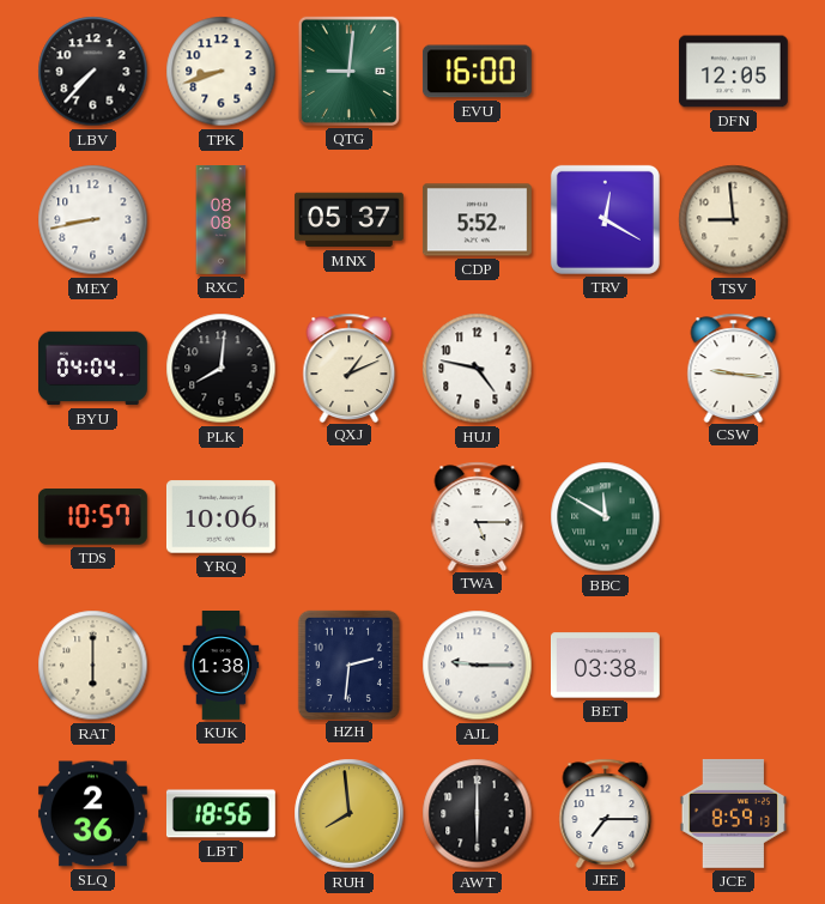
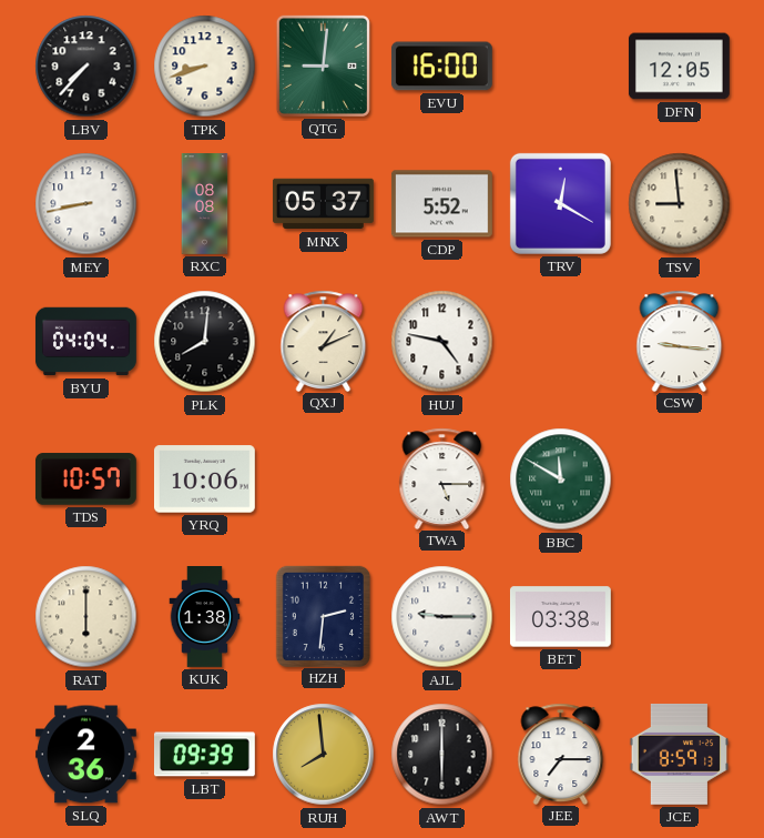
LBT: 18:56 -> 09:39
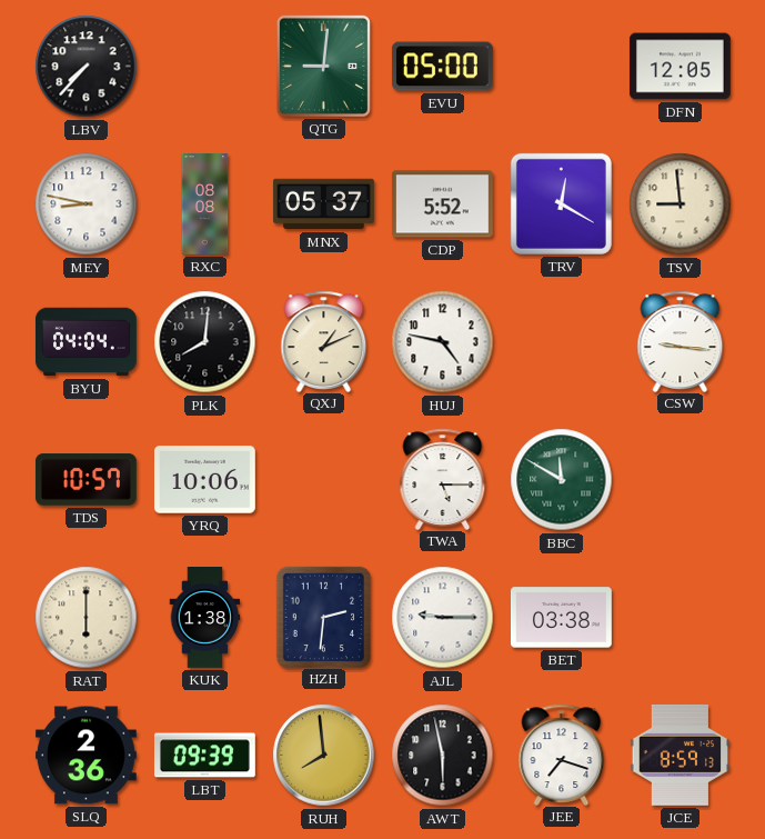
TPK: 8:42 -> none
EVU: 16:00 -> 05:00
MEY: 8:43 -> 8:47
AWT: 6:00 -> 5:58
JEE: 7:15 -> 7:18
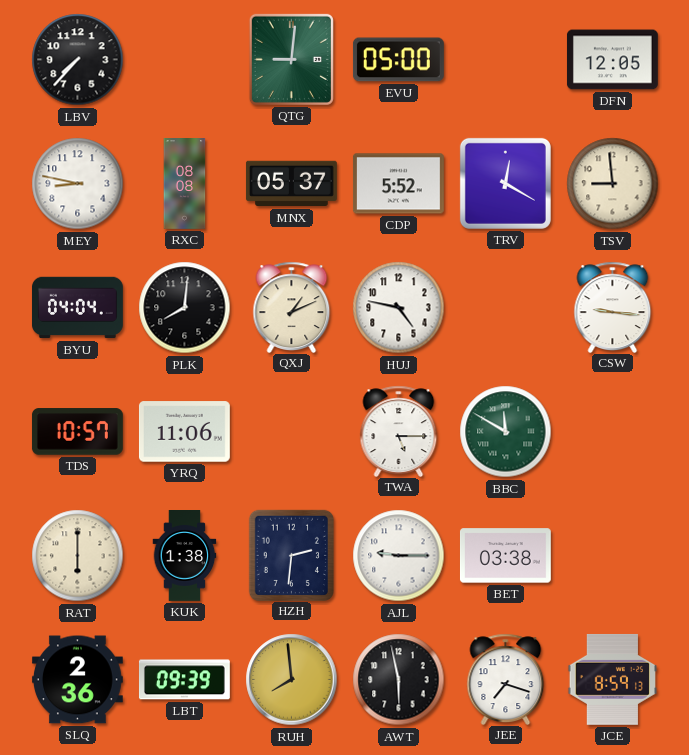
YRQ: 10:06 -> 11:06
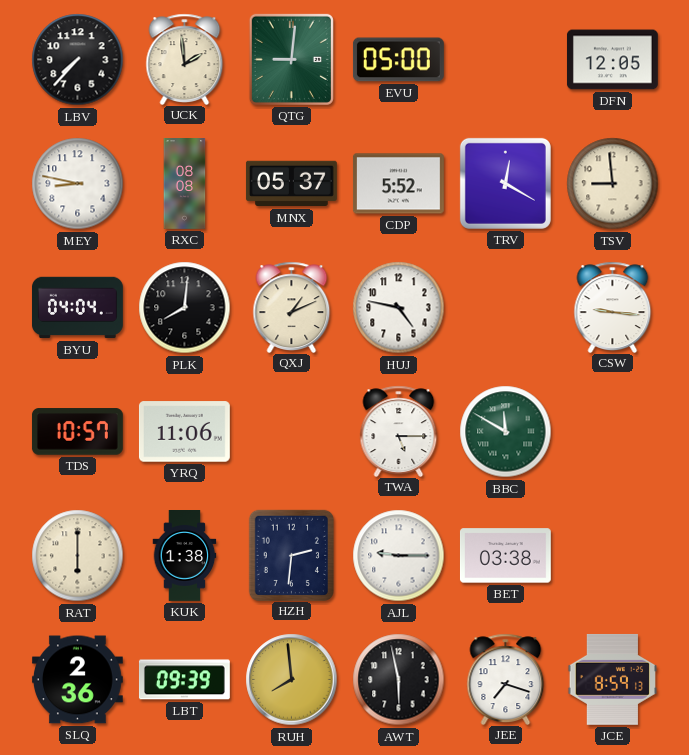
UCK: none -> 1:59
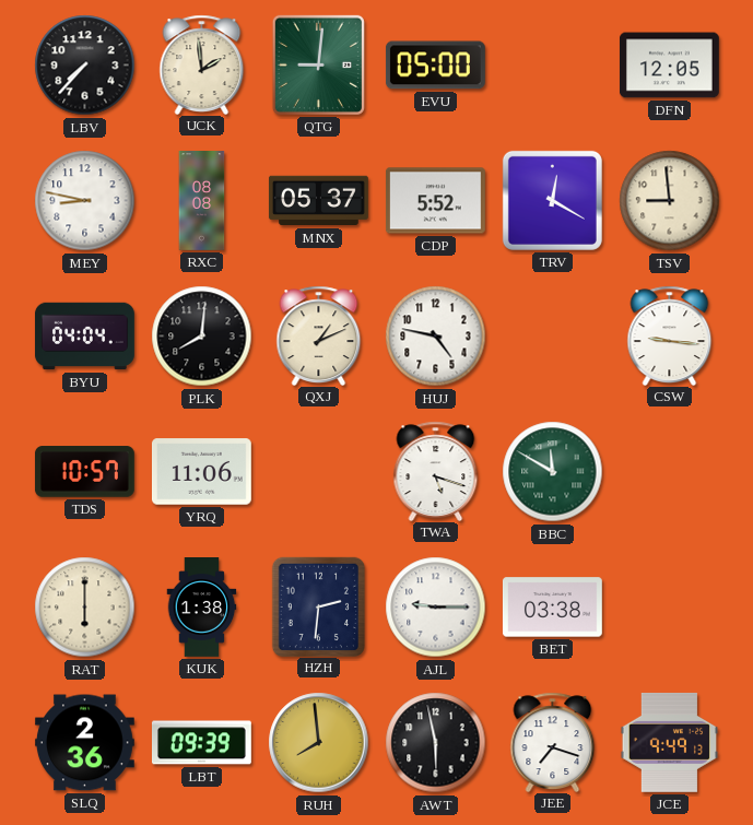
TWA: 5:15 -> 5:18
JCE: 8:59 -> 9:49
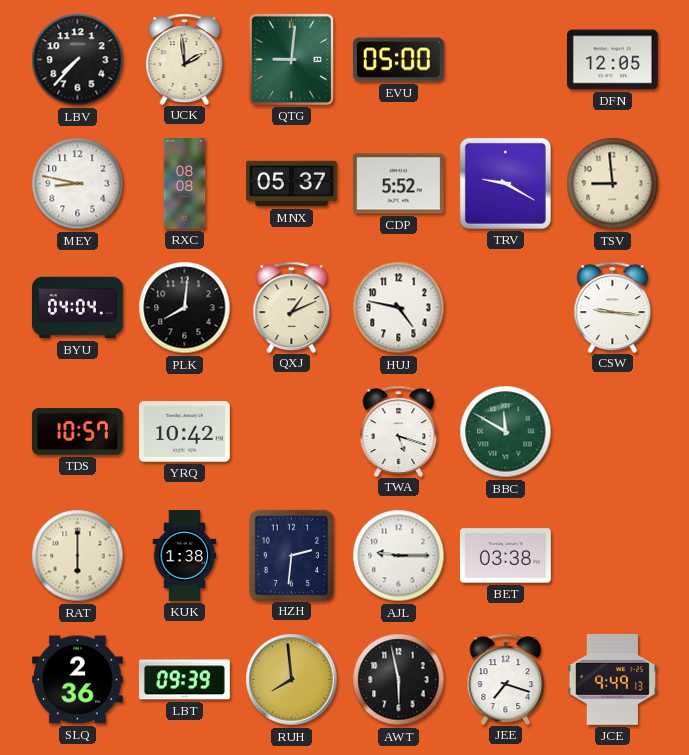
TRV: 12:20 -> 9:20
YRQ: 11:06 -> 10:42
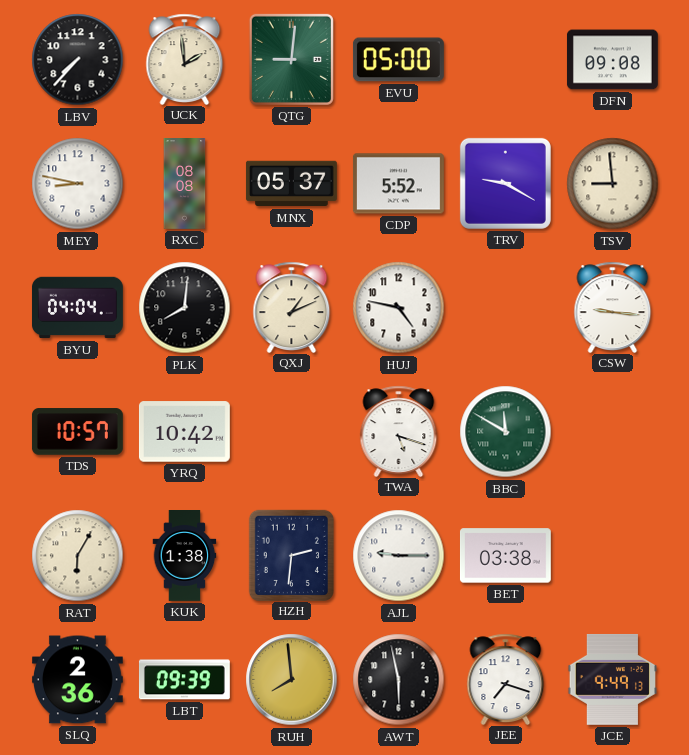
DFN: 12:05 -> 09:08
RAT: 6:00 -> 6:05
